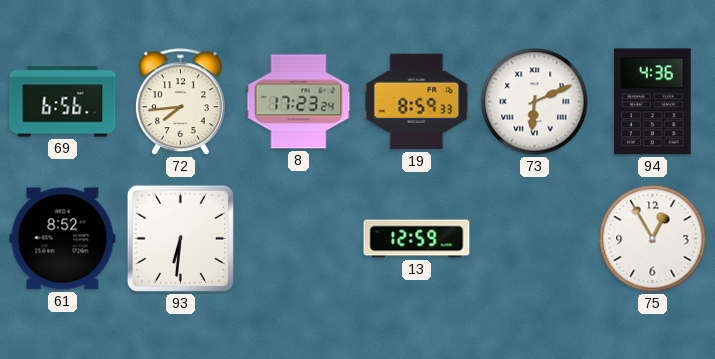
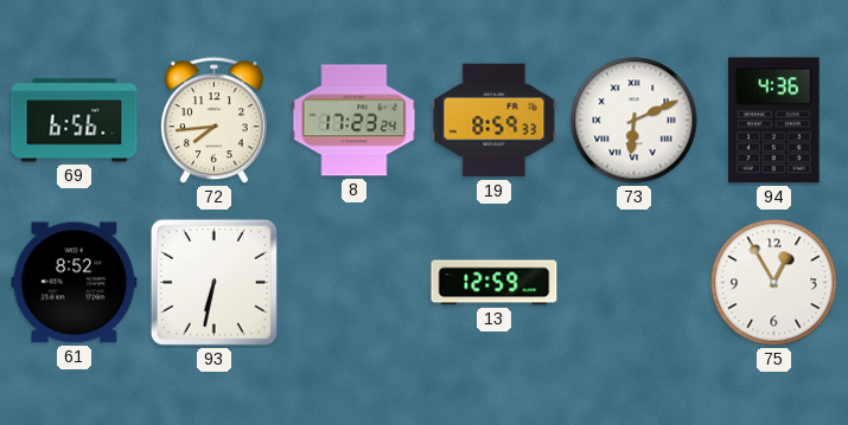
93: 6:31 -> 6:32
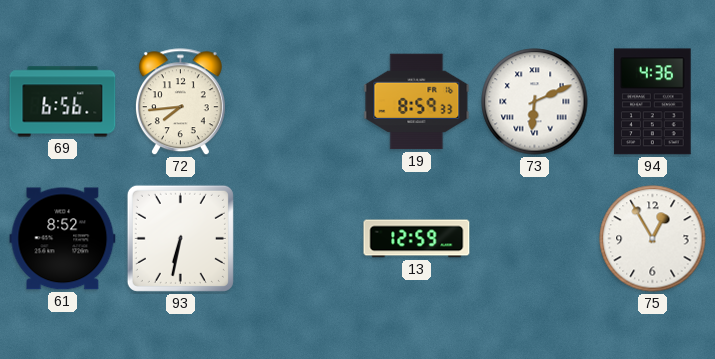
8: 17:23 -> none
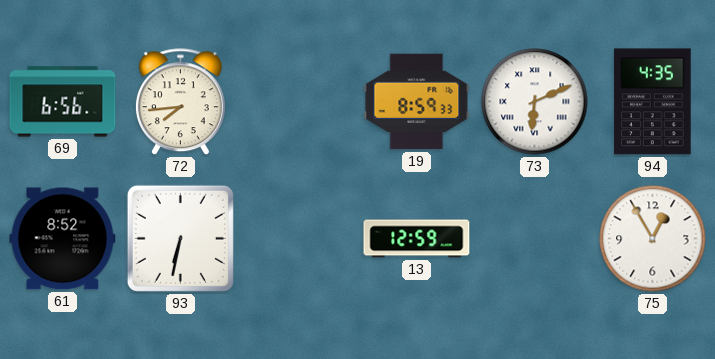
94: 4:36 -> 4:35
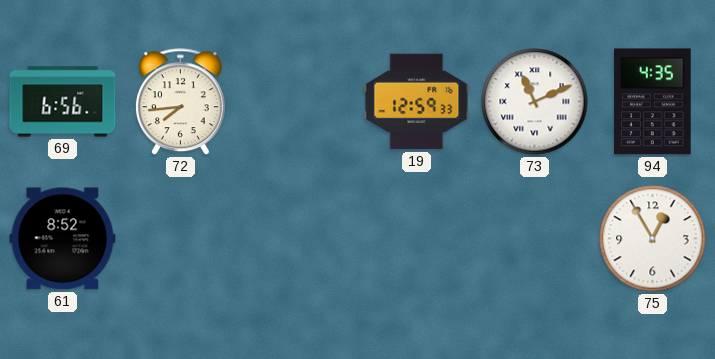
19: 8:59 -> 12:59
73: 6:11 -> 11:11
93: 6:32 -> none
13: 12:59 -> none
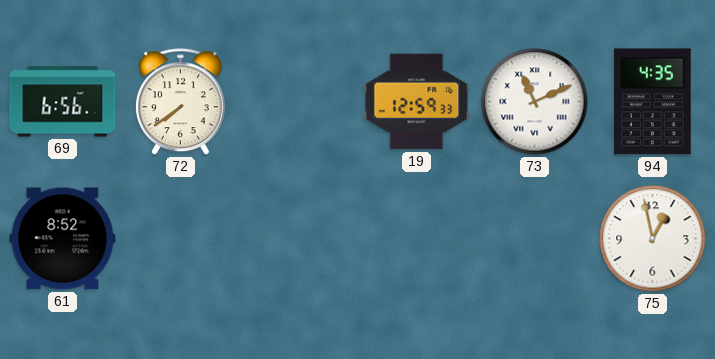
72: 7:44 -> 7:39
75: 12:55 -> 12:58
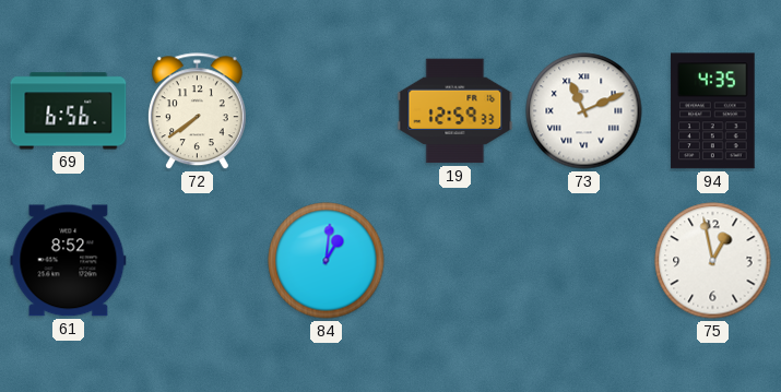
84: none -> 1:01
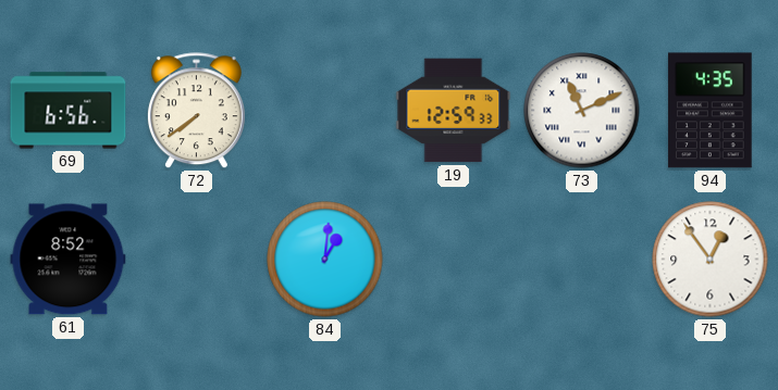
75: 12:58 -> 12:54
